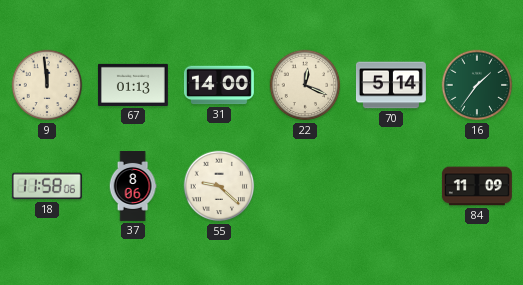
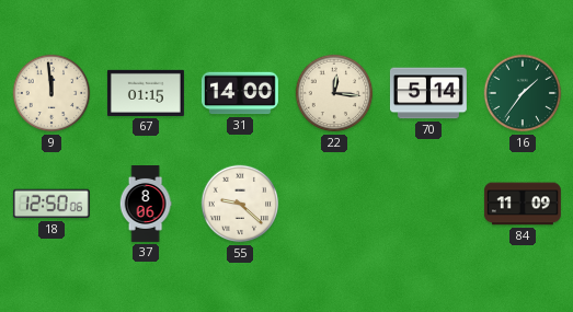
67: 01:13 -> 01:15
22: 12:19 -> 12:16
18: 11:58 -> 12:50
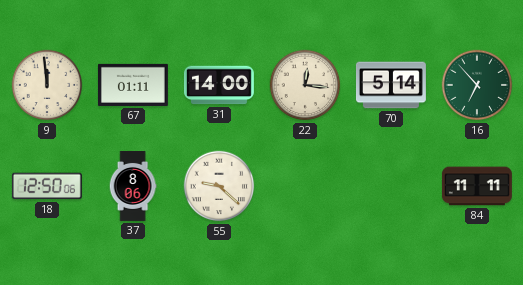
67: 01:15 -> 01:11
16: 1:36 -> 6:53
84: 11:09 -> 11:11
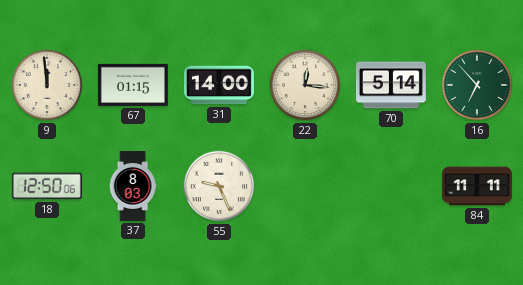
67: 01:11 -> 01:15
37: 8:06 -> 8:03
55: 9:22 -> 9:26
